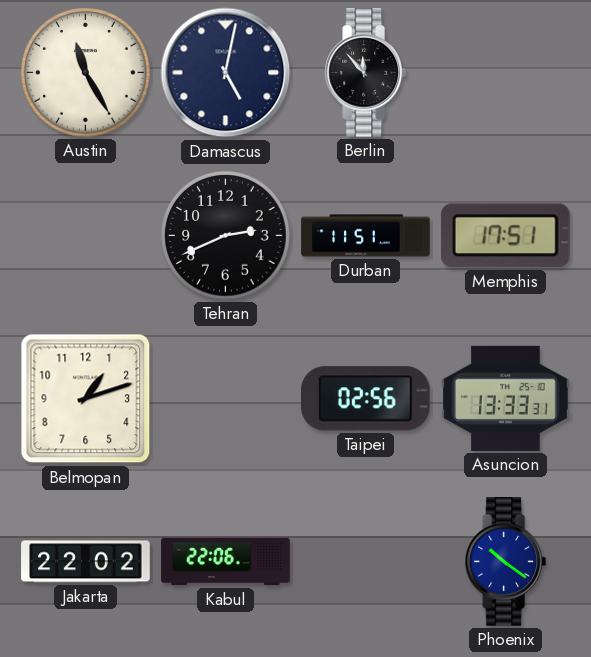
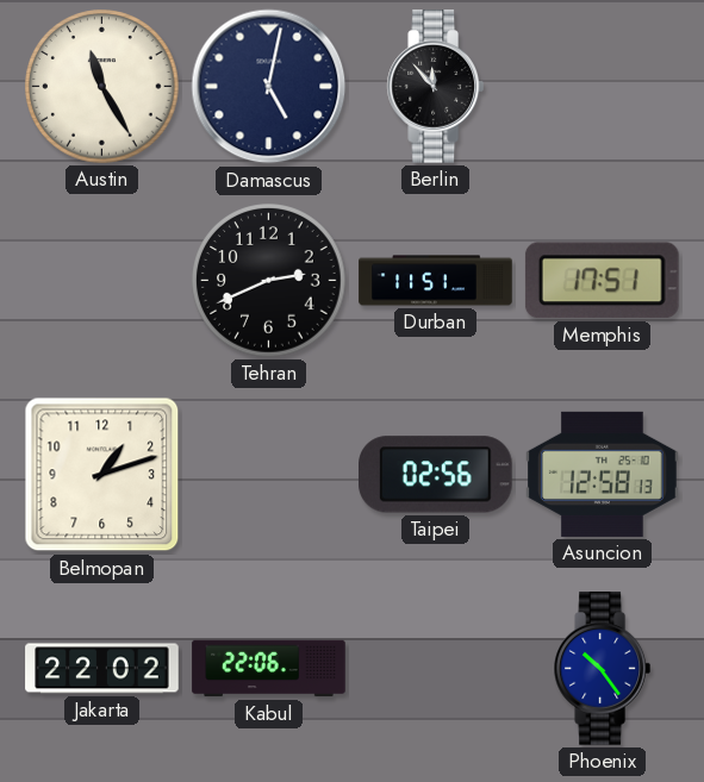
Asuncion: 13:33 -> 12:58
Phoenix: 10:21 -> 10:24
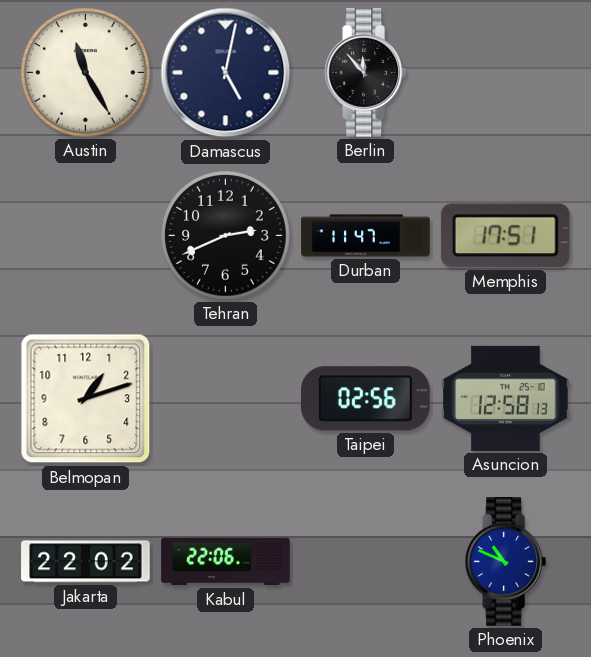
Durban: 11:51 -> 11:47
Phoenix: 10:24 -> 10:49
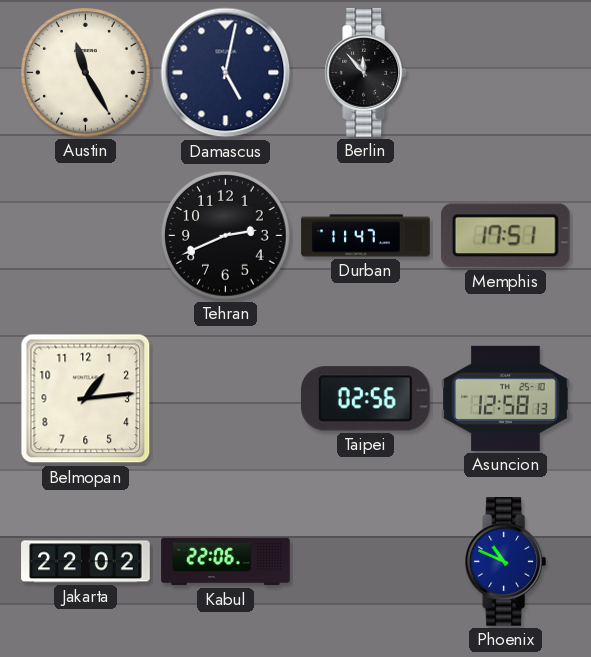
Belmopan: 1:12 -> 1:14
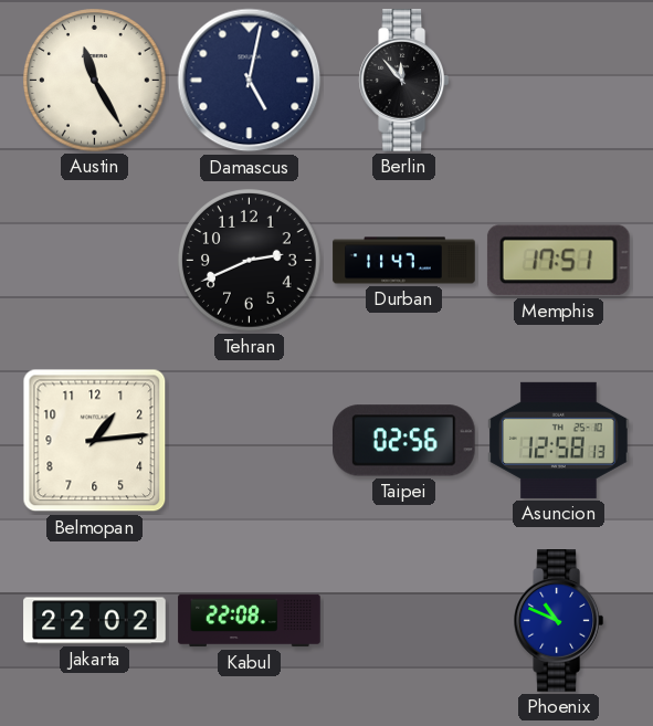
Kabul: 22:06 -> 22:08
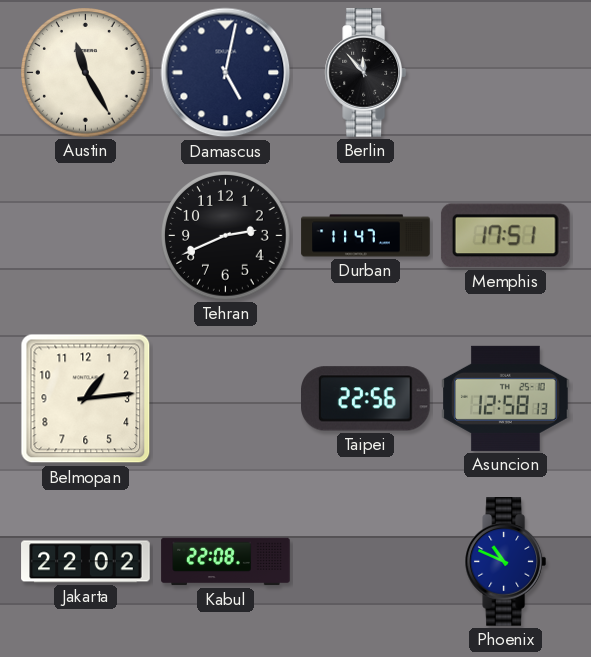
Taipei: 02:56 -> 22:56
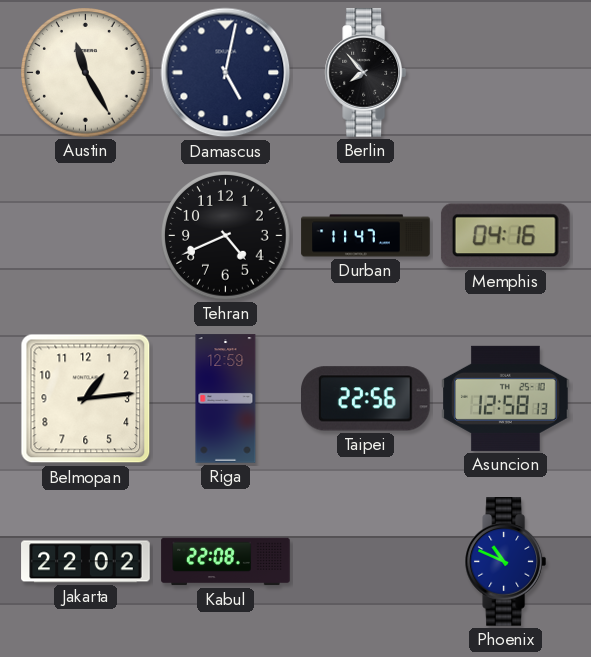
Berlin: 11:53 -> 7:53
Tehran: 2:41 -> 4:41
Memphis: 17:51 -> 04:16
Riga: none -> 12:59
